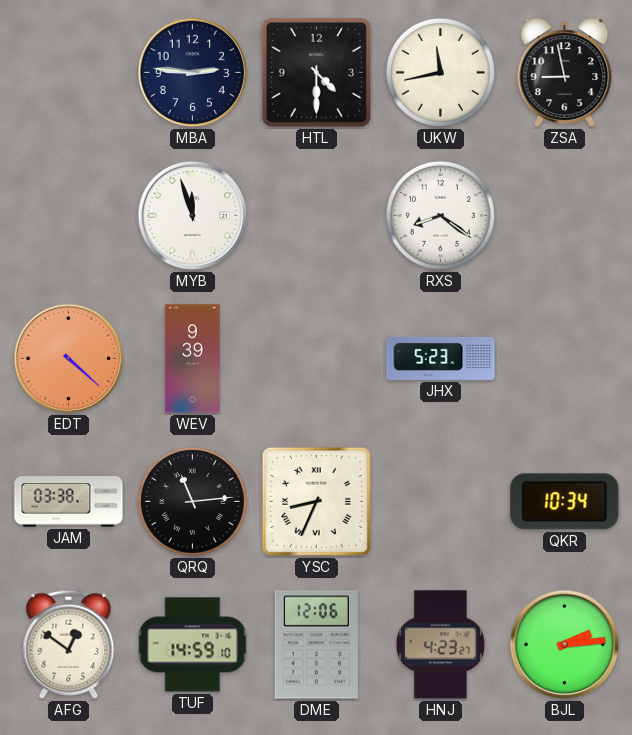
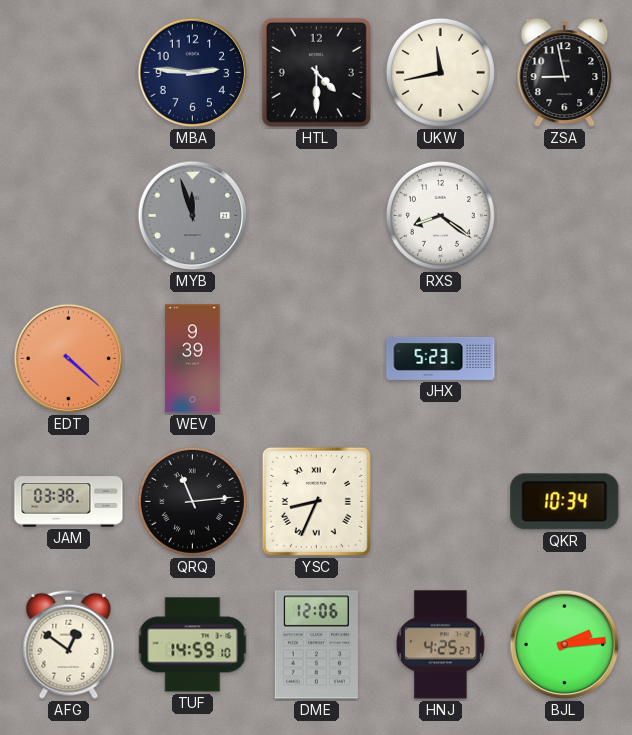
MYB dial: white -> grey
HNJ: 4:23 -> 4:25
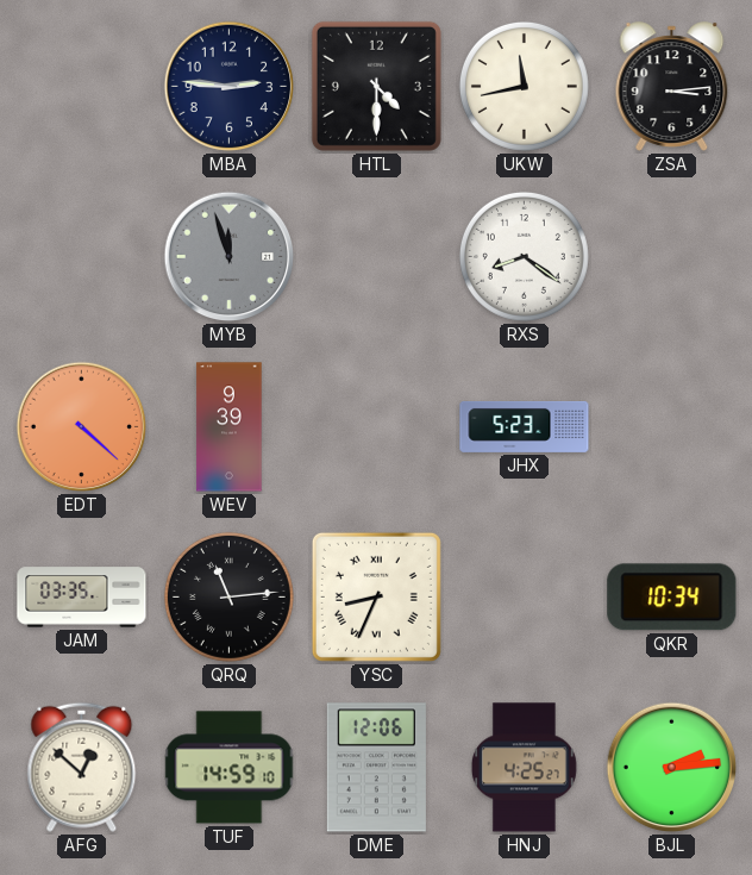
ZSA: 8:58 -> 3:14
JAM: 03:38 -> 03:35
AFG: 12:51 -> 12:52
